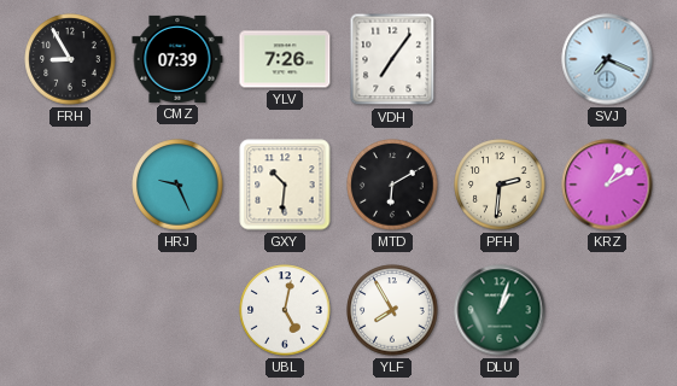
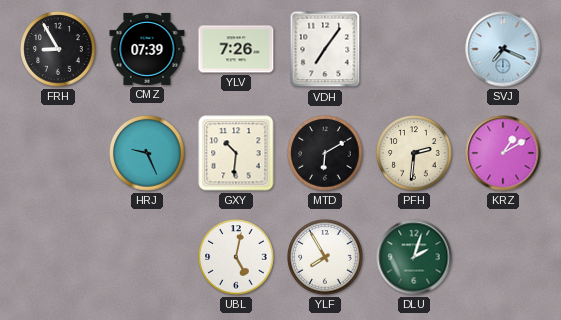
DLU: 1:03 -> 2:03
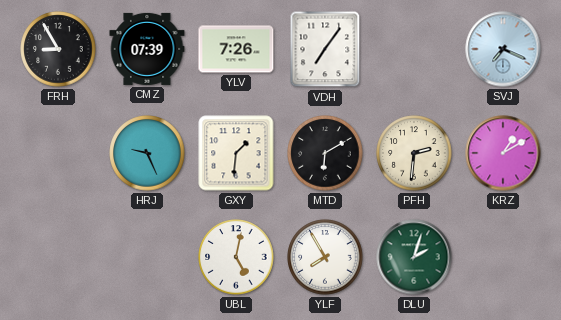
GXY: 10:31 -> 1:31
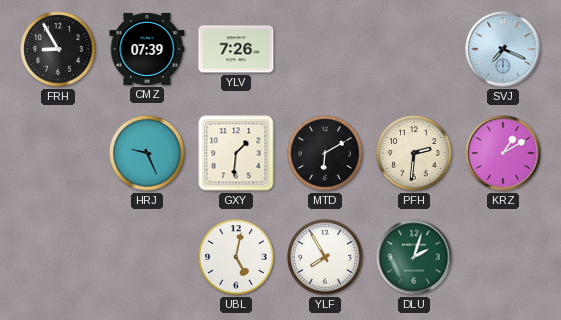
VDH: 7:06 -> none
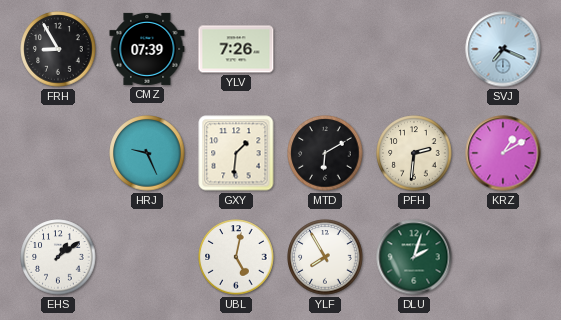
EHS: none -> 1:09
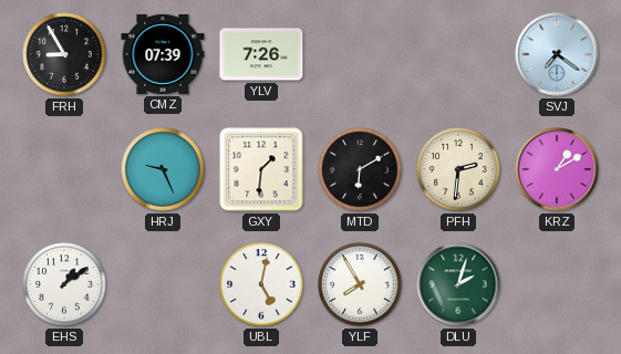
SVJ: 7:19 -> 7:21
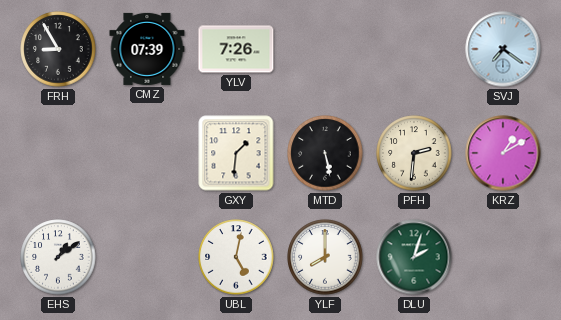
HRJ: 9:26 -> none
MTD: 6:10 -> 5:28
YLF: 7:55 -> 8:00
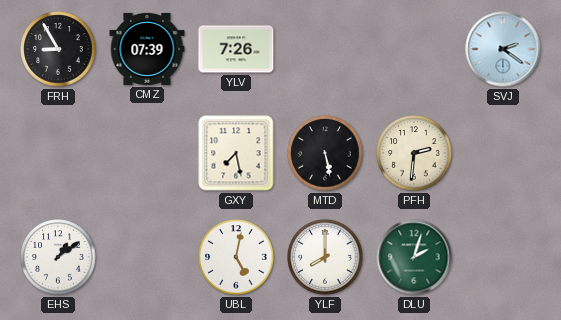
SVJ: 7:21 -> 2:21
GXY: 1:31 -> 7:28
KRZ: 1:10 -> none
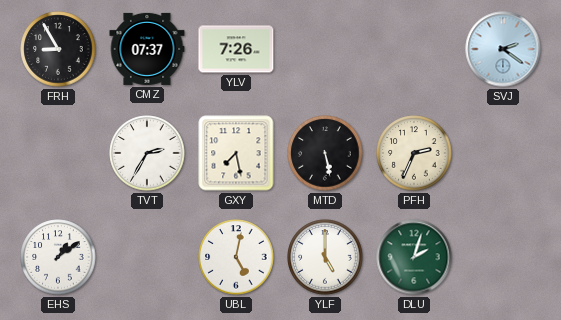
CMZ: 07:39 -> 07:37
TVT: none -> 2:35
PFH: 2:31 -> 2:34
YLF: 8:00 -> 5:00
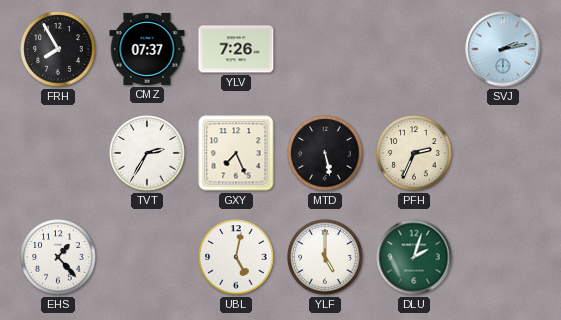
FRH: 8:55 -> 7:55
SVJ: 2:21 -> 2:13
GXY: 7:28 -> 7:26
EHS: 1:09 -> 1:23
